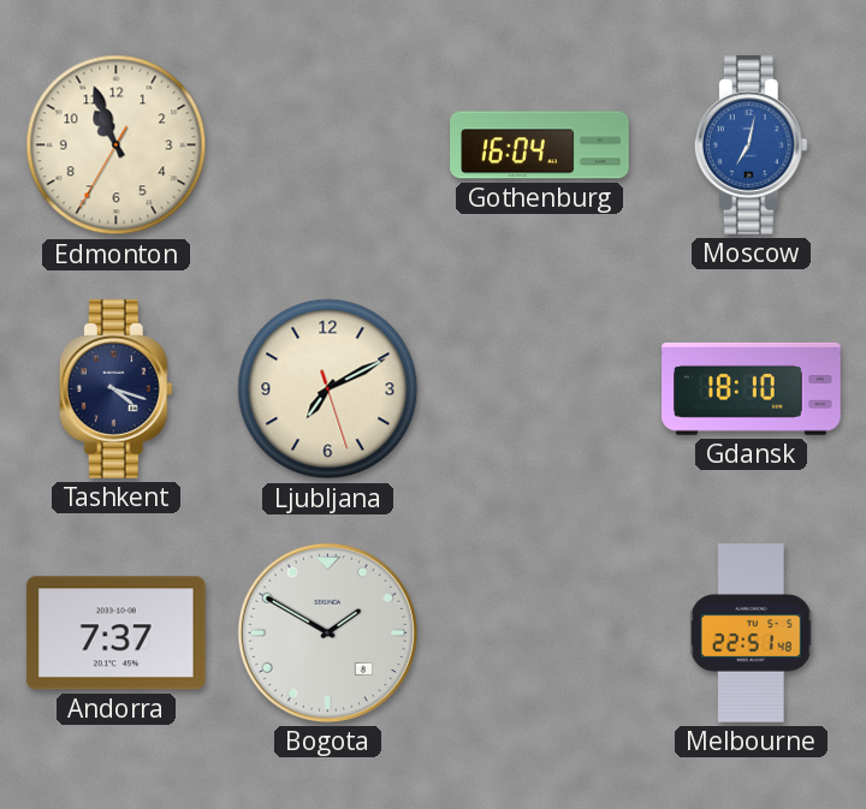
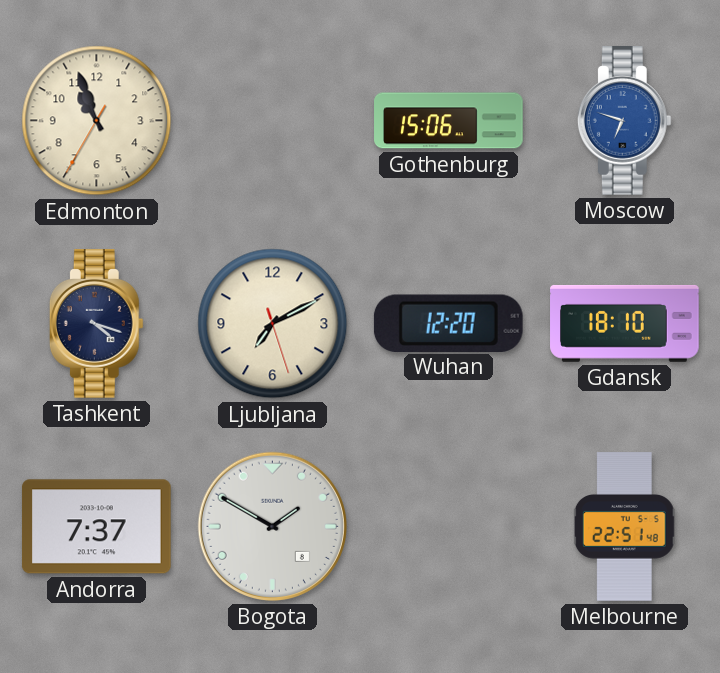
Gothenburg: 16:04 -> 15:06
Moscow: 7:02 -> 6:48
Wuhan: none -> 12:20
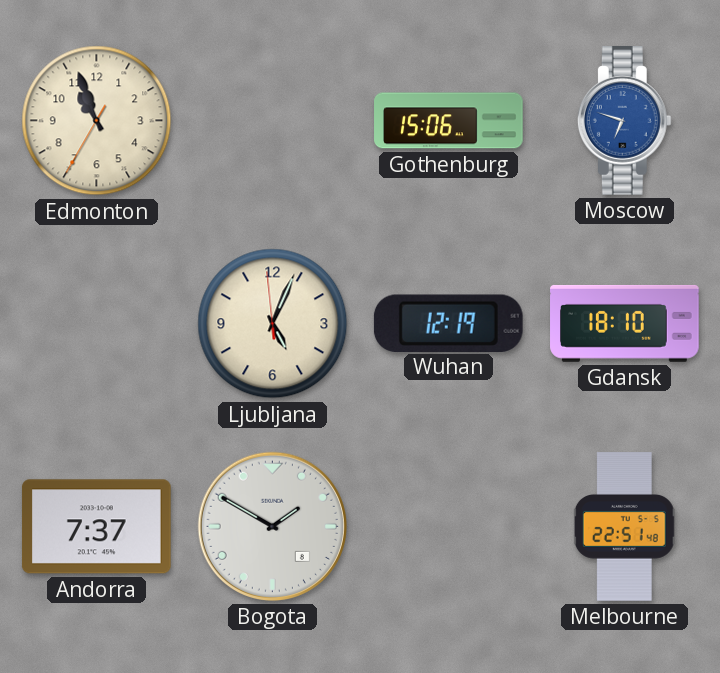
Tashkent: 4:18 -> none
Ljubljana: 7:10 -> 5:03
Wuhan: 12:20 -> 12:19
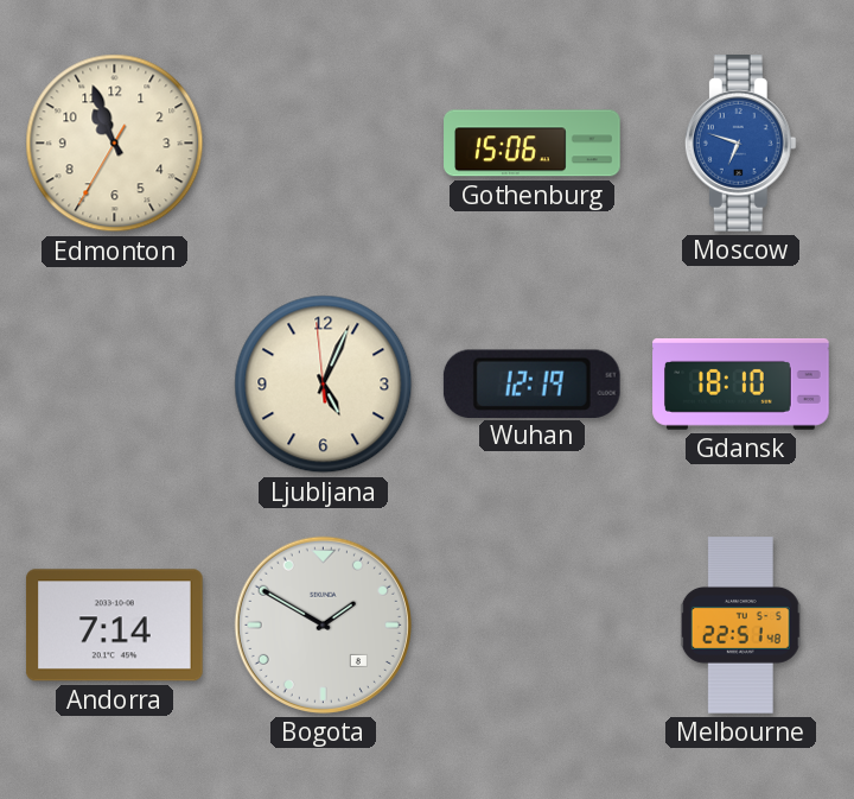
Andorra: 7:37 -> 7:14
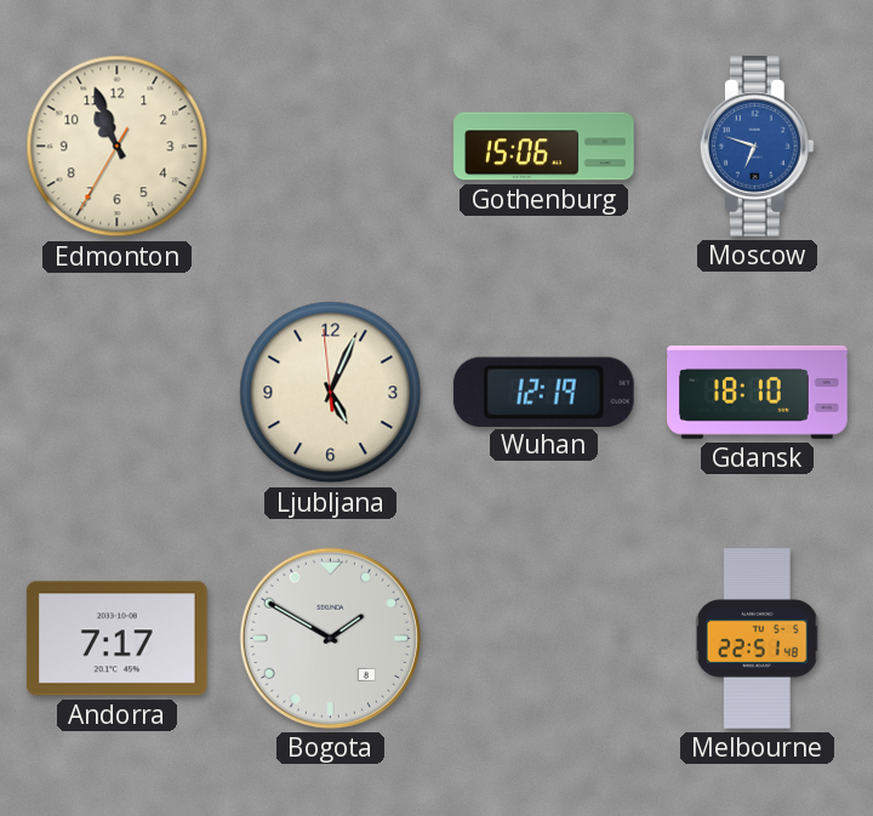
Andorra: 7:14 -> 7:17
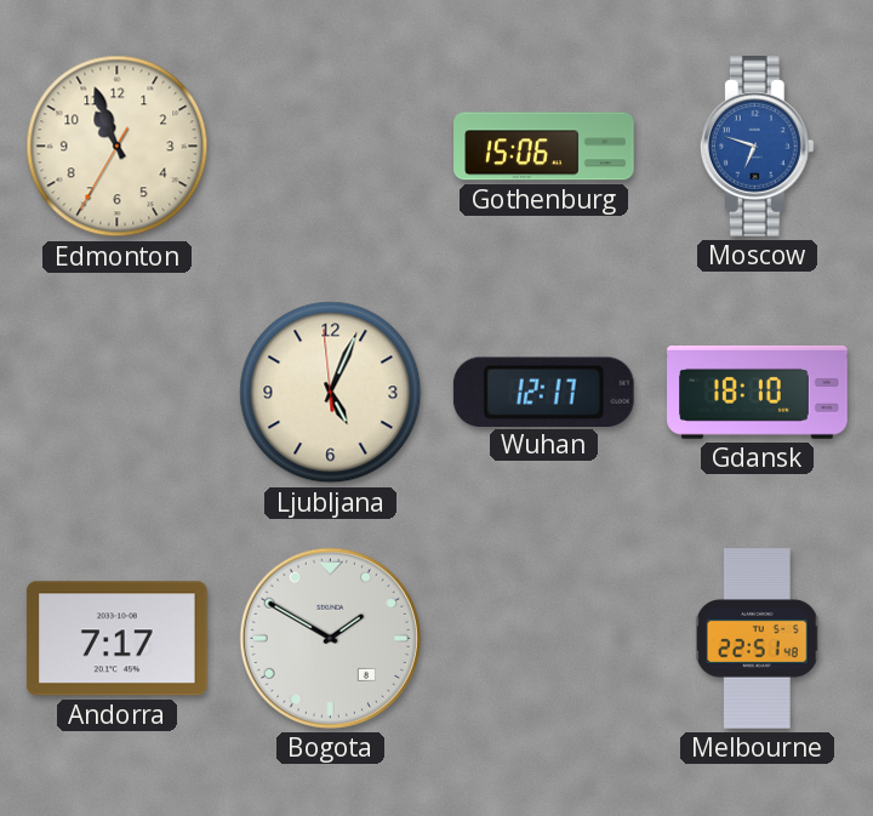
Wuhan: 12:19 -> 12:17
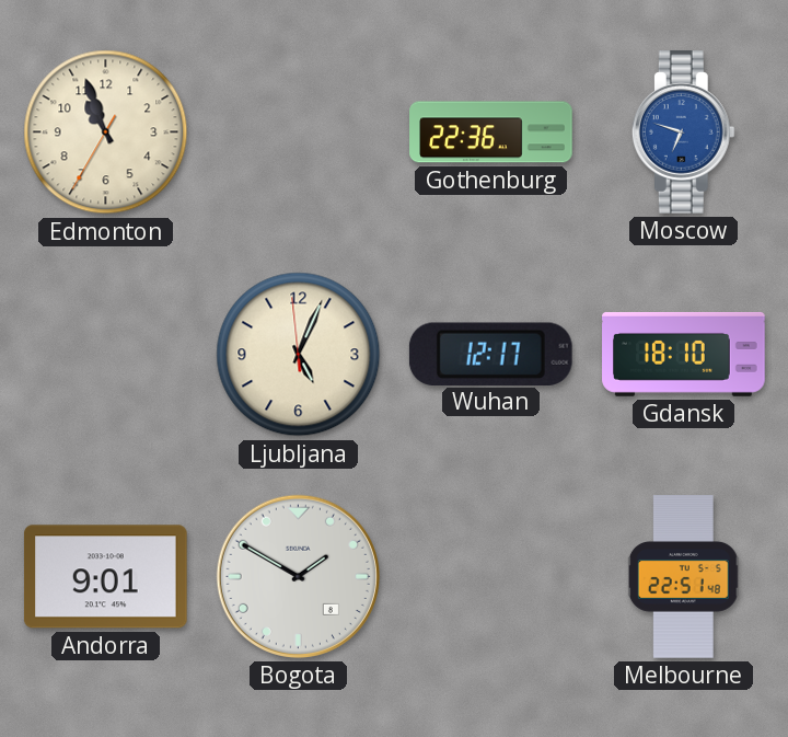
Gothenburg: 15:06 -> 22:36
Andorra: 7:17 -> 9:01
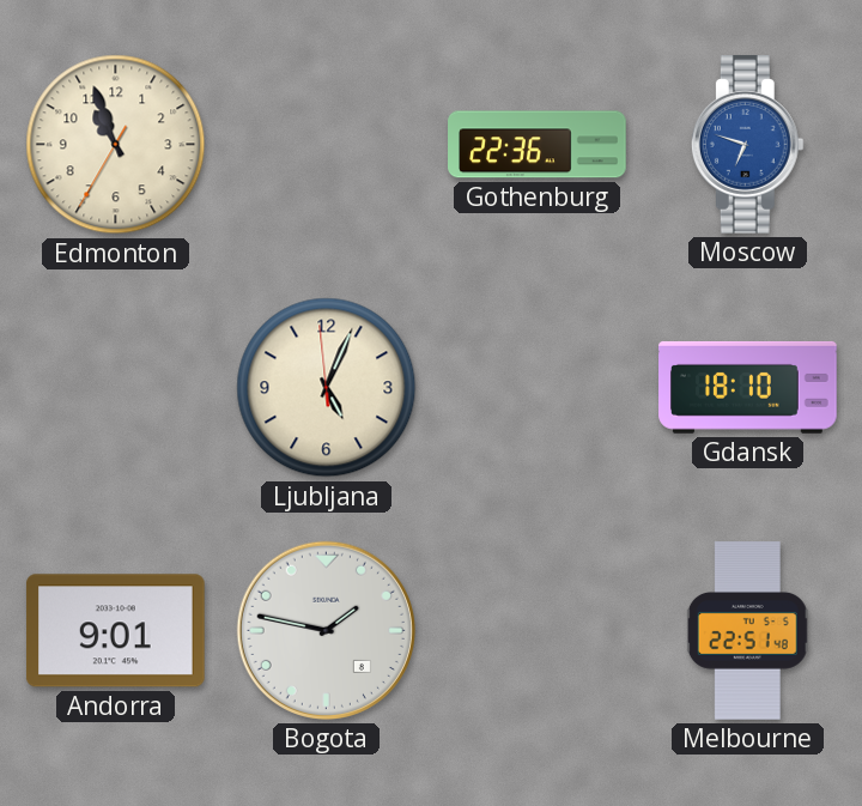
Wuhan: 12:17 -> none
Bogota: 1:50 -> 1:47
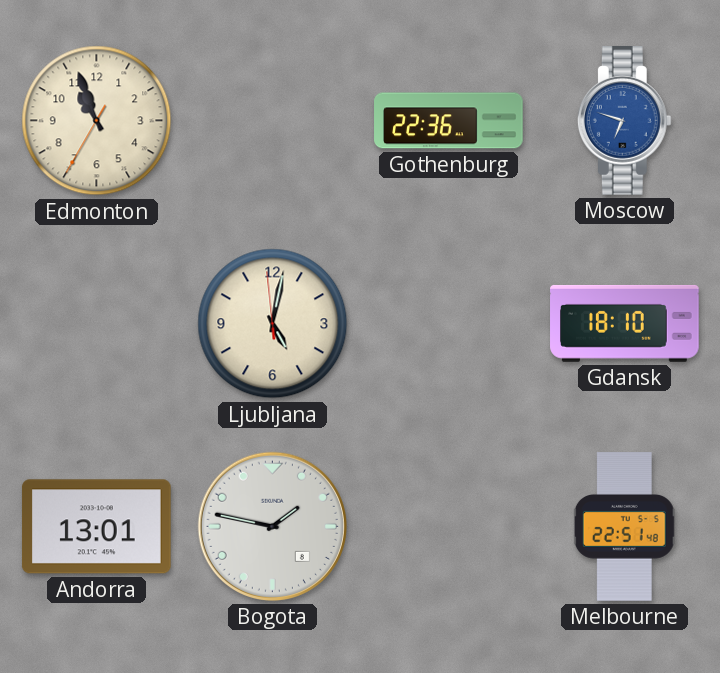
Ljubljana: 5:03 -> 5:01
Andorra: 9:01 -> 13:01
